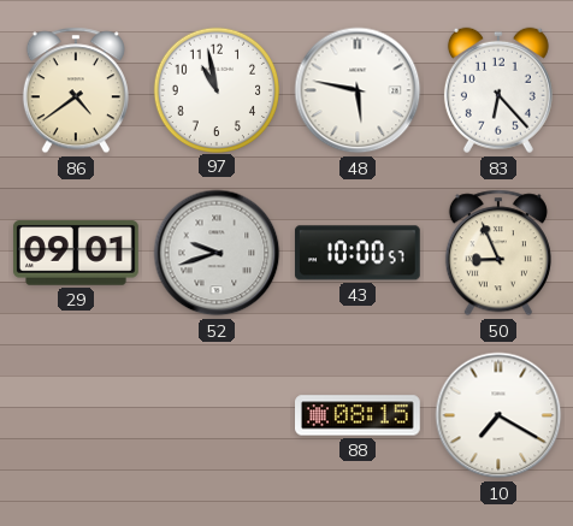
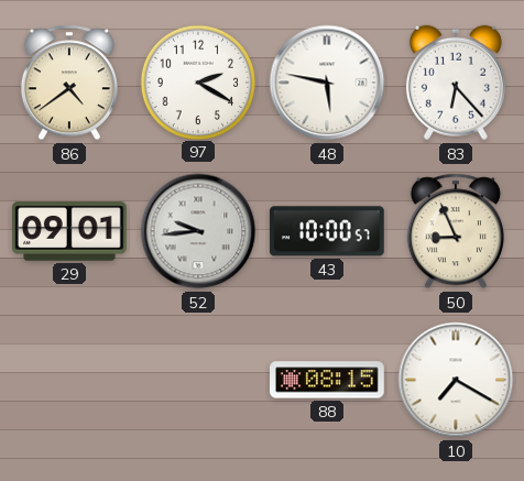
97: 10:58 -> 2:20
52: 9:42 -> 9:44
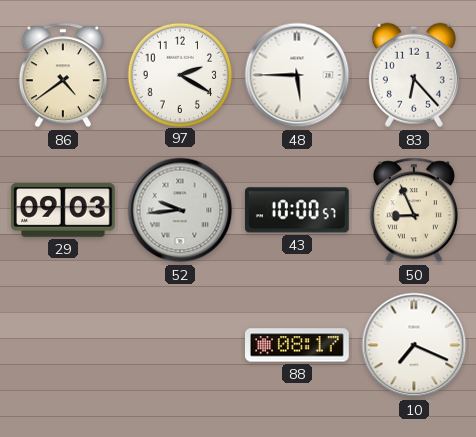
48: 5:47 -> 5:45
29: 09:01 -> 09:03
88: 08:15 -> 08:17
10: 7:20 -> 7:19
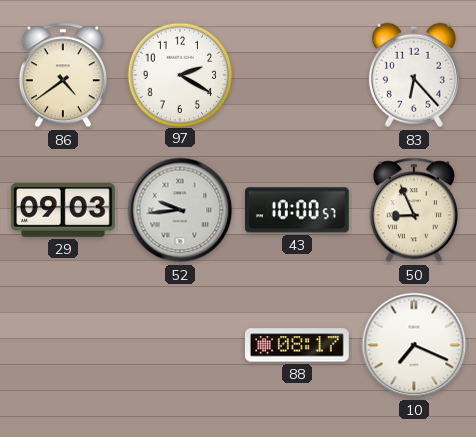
48: 5:45 -> none
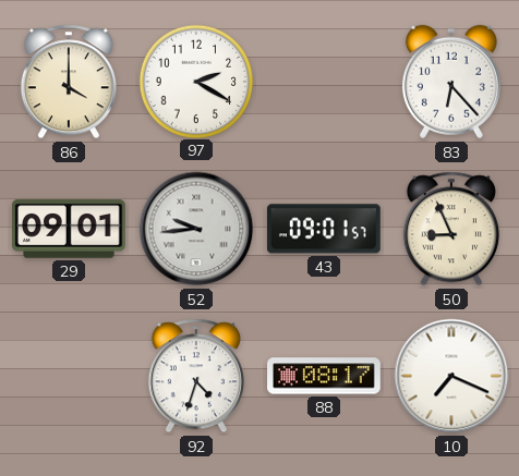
86: 4:39 -> 4:00
29: 09:03 -> 09:01
43: 10:00 -> 09:01
92: none -> 4:33
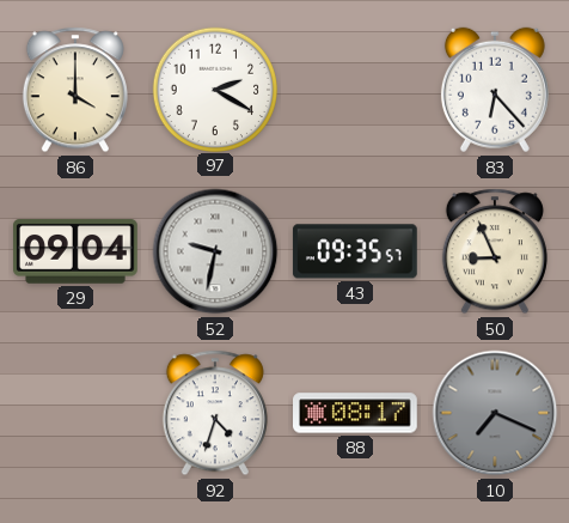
29: 09:01 -> 09:04
52: 9:44 -> 9:32
43: 09:01 -> 09:35
10 dial: white -> grey
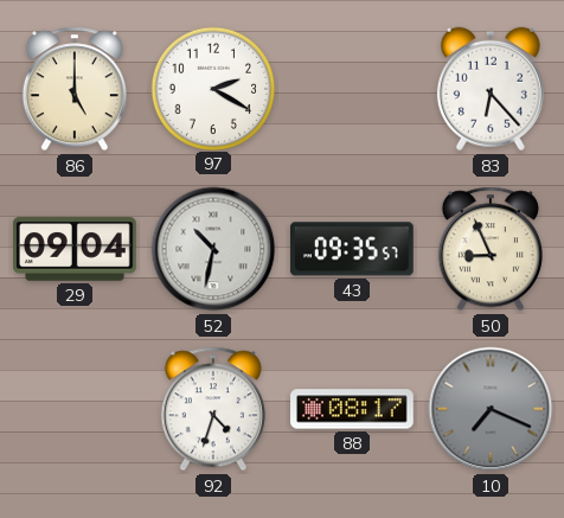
86: 4:00 -> 5:00
52: 9:32 -> 10:32
